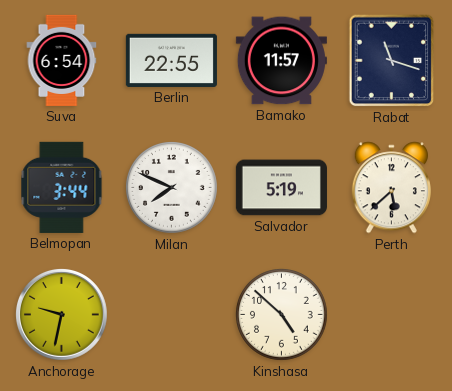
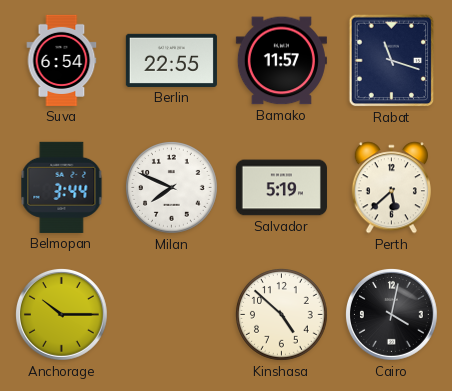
Anchorage: 9:32 -> 10:15
Cairo: none -> 4:02
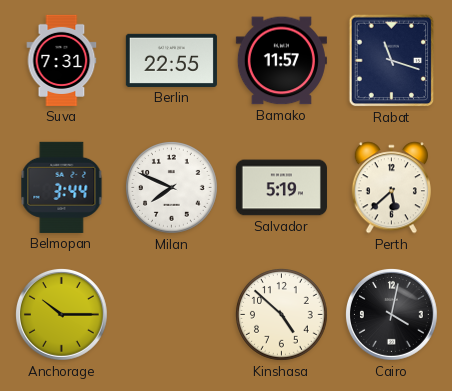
Suva: 6:54 -> 7:31
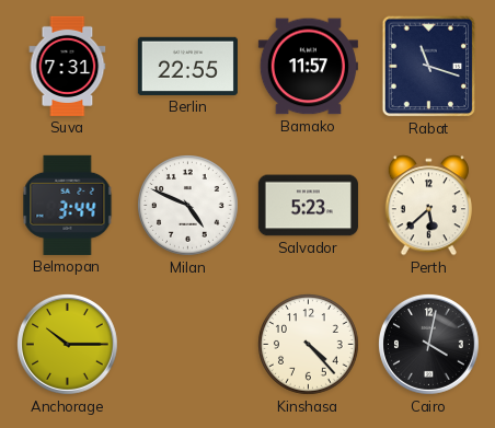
Milan: 7:49 -> 4:49
Salvador: 5:19 -> 5:23
Kinshasa: 4:52 -> 4:23
